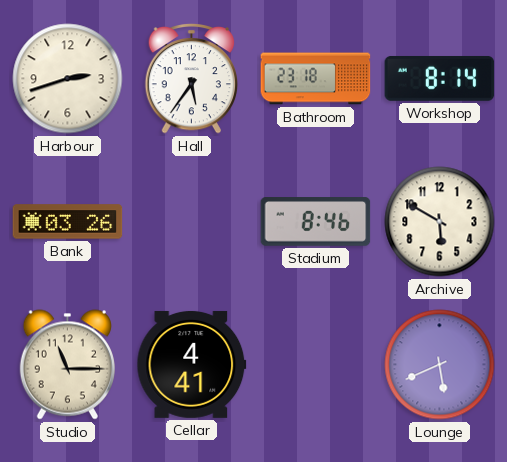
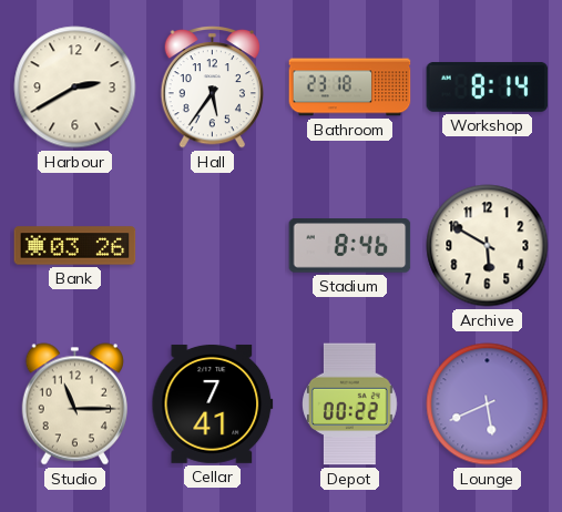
Harbour: 2:42 -> 2:40
Cellar: 4:41 -> 7:41
Depot: none -> 00:22
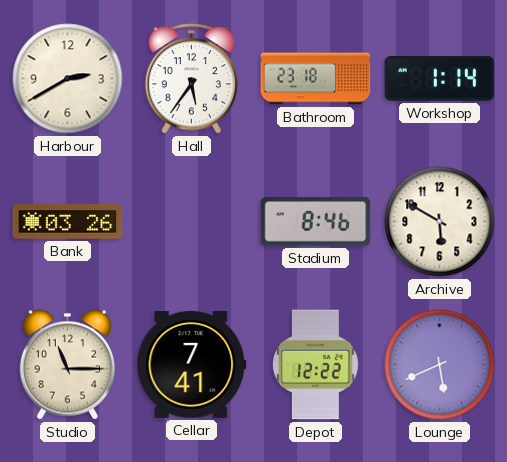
Workshop: 8:14 -> 1:14
Depot: 00:22 -> 12:22
